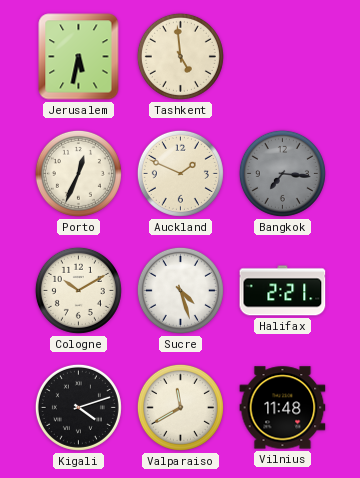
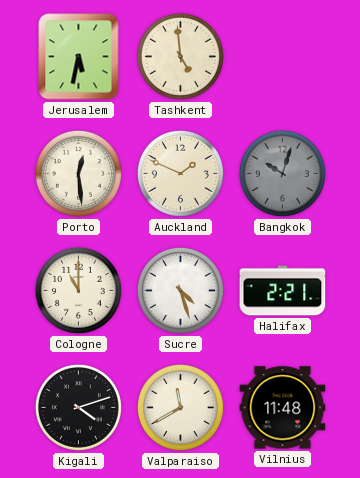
Porto: 12:34 -> 12:29
Bangkok: 7:16 -> 10:03
Cologne: 10:10 -> 11:00
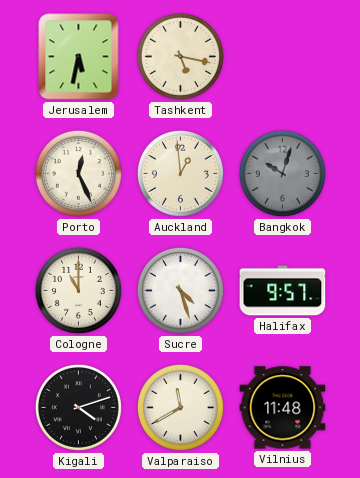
Tashkent: 4:59 -> 5:17
Porto: 12:29 -> 12:26
Auckland: 1:49 -> 12:59
Halifax: 2:21 -> 9:57
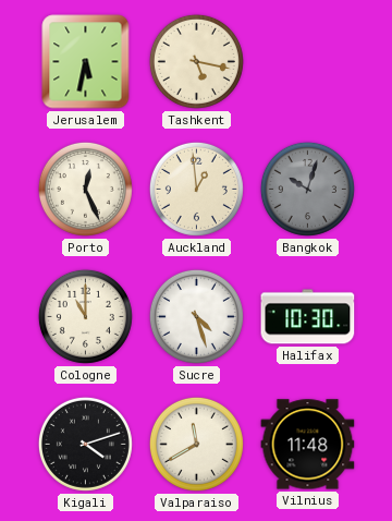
Halifax: 9:57 -> 10:30
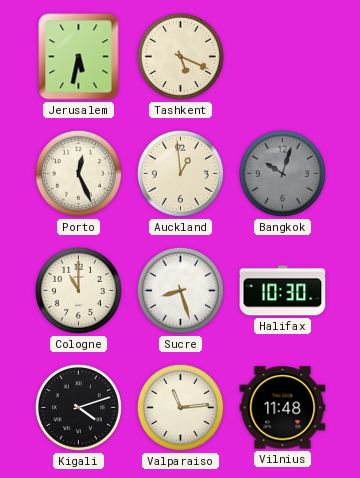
Tashkent: 5:17 -> 5:19
Sucre: 4:27 -> 8:27
Valparaiso: 11:40 -> 11:14
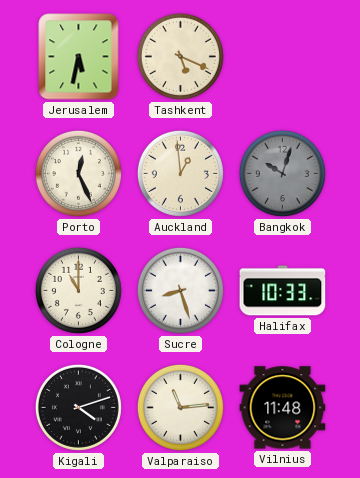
Halifax: 10:30 -> 10:33
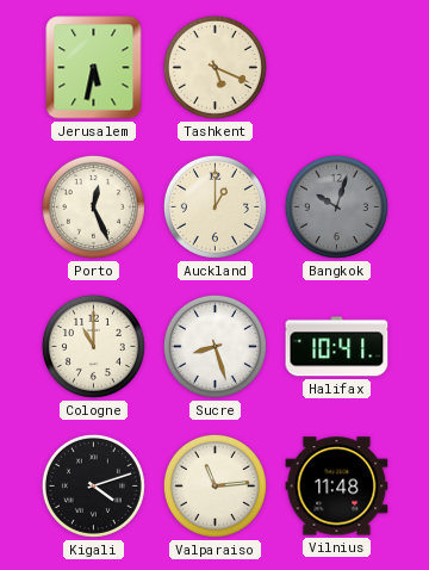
Auckland: 12:59 -> 1:00
Halifax: 10:33 -> 10:41
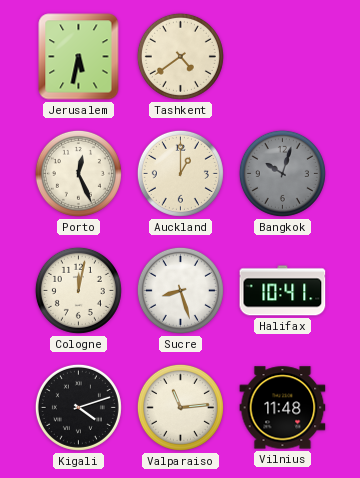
Tashkent: 5:19 -> 4:39
Cologne: 11:00 -> 12:02
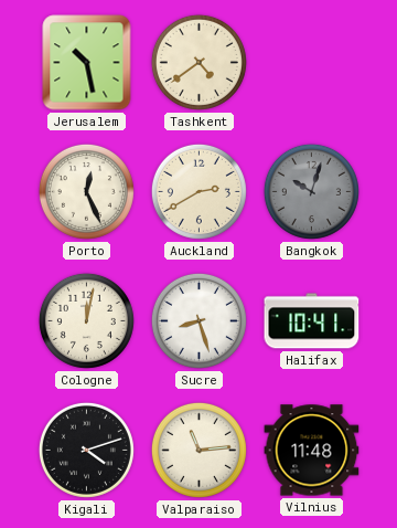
Jerusalem: 5:32 -> 10:28
Auckland: 1:00 -> 2:40
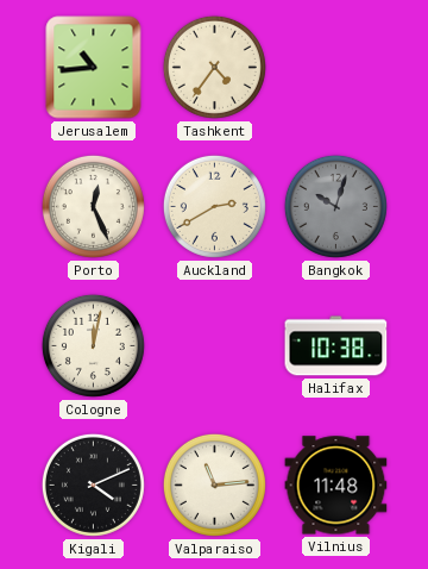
Jerusalem: 10:28 -> 10:44
Tashkent: 4:39 -> 4:36
Sucre: 8:27 -> none
Halifax: 10:41 -> 10:38
Kigali: 4:12 -> 4:11
